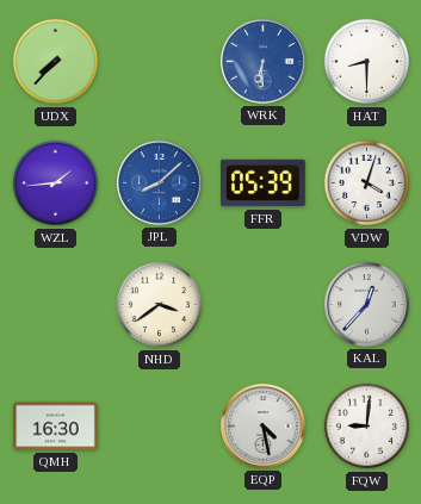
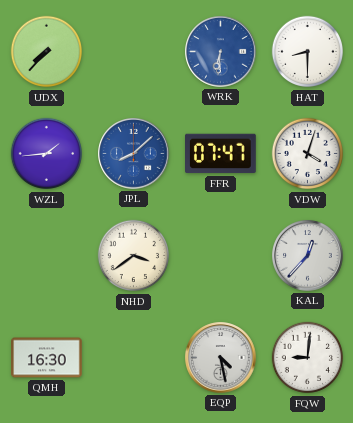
FFR: 05:39 -> 07:47
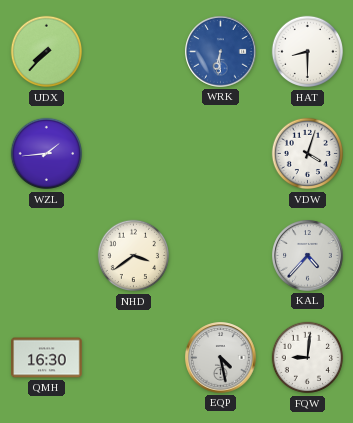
JPL: 8:08 -> none
FFR: 07:47 -> none
KAL: 12:37 -> 4:37
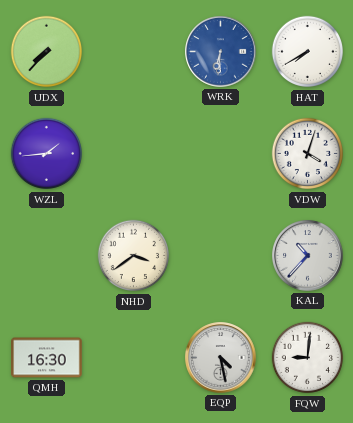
HAT: 8:30 -> 7:40
KAL: 4:37 -> 10:37
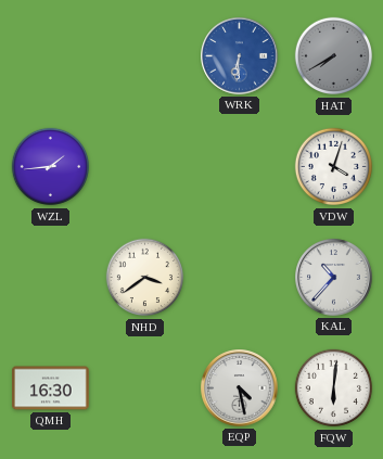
UDX: 7:37 -> none
HAT dial: white -> grey
FQW: 9:01 -> 6:01
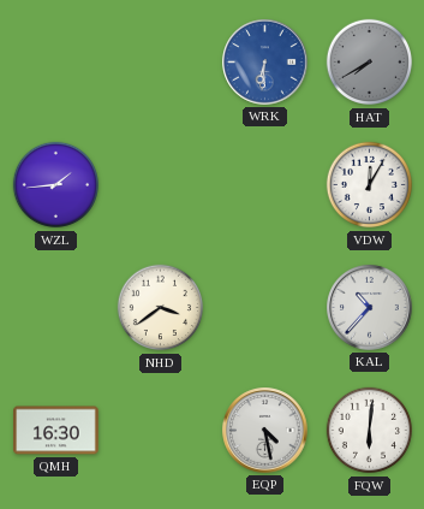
VDW: 4:03 -> 12:05
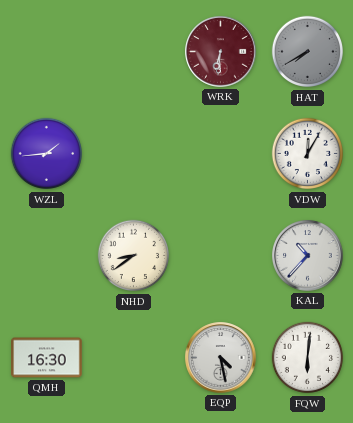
WRK dial: blue -> burgundy
NHD: 3:39 -> 8:39
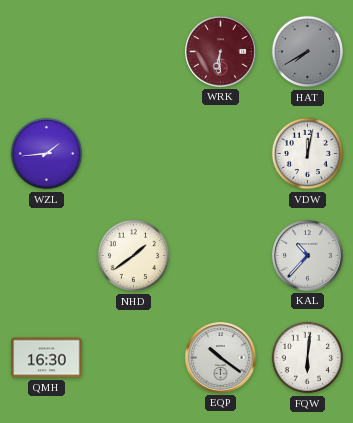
VDW: 12:05 -> 12:02
NHD: 8:39 -> 1:39
EQP: 4:28 -> 10:21
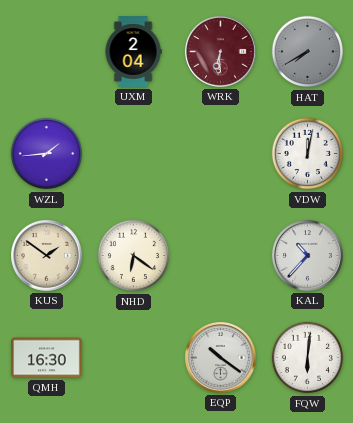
UXM: none -> 2:04
KUS: none -> 1:51
NHD: 1:39 -> 6:21
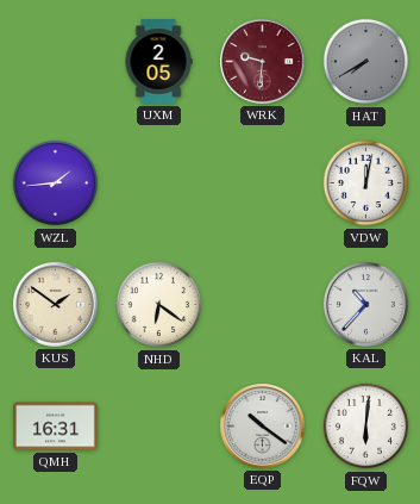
UXM: 2:04 -> 2:05
WRK: 6:31 -> 9:31
QMH: 16:30 -> 16:31
